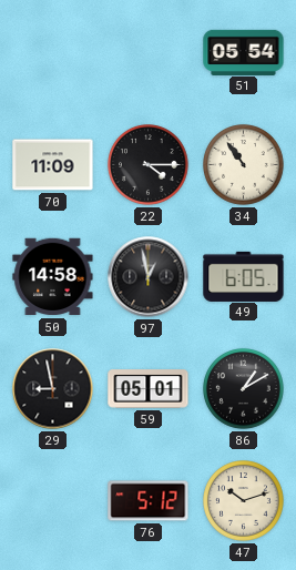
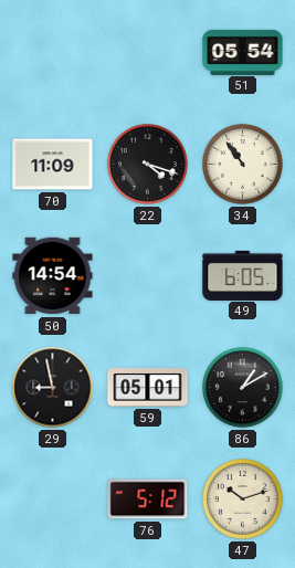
22: 4:15 -> 4:18
50: 14:58 -> 14:54
97: 12:58 -> none
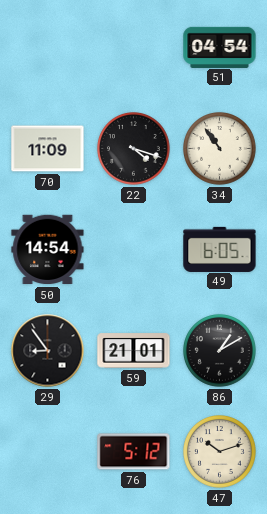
51: 05:54 -> 04:54
29: 8:58 -> 8:54
59: 05:01 -> 21:01
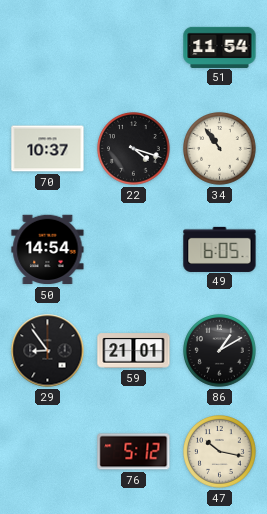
51: 04:54 -> 11:54
70: 11:09 -> 10:37
47: 10:12 -> 10:17
